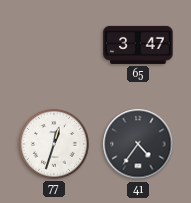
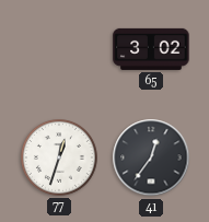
65: 3:47 -> 3:02
41: 4:36 -> 12:36
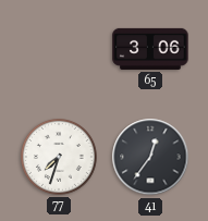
65: 3:02 -> 3:06
77: 12:33 -> 7:33
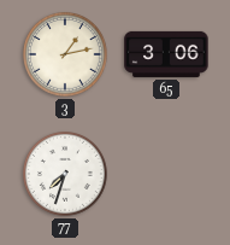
3: none -> 1:13
41: 12:36 -> none
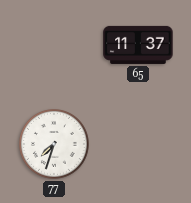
3: 1:13 -> none
65: 3:06 -> 11:37
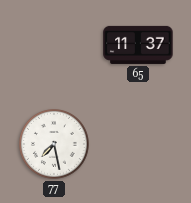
77: 7:33 -> 7:28
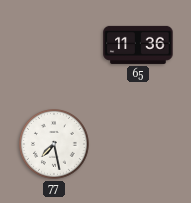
65: 11:37 -> 11:36
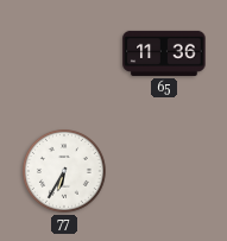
77: 7:28 -> 6:35
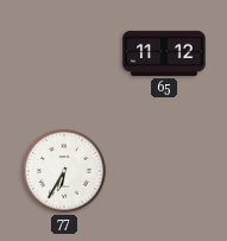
65: 11:36 -> 11:12
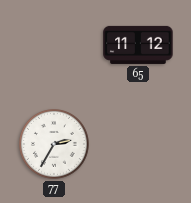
77: 6:35 -> 2:35
